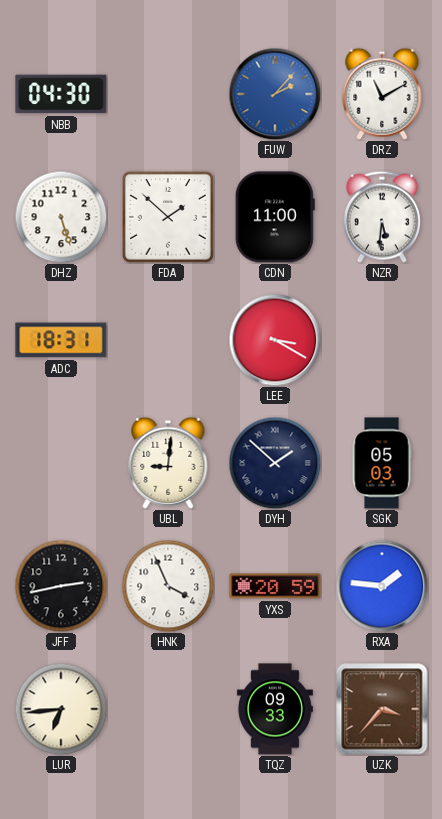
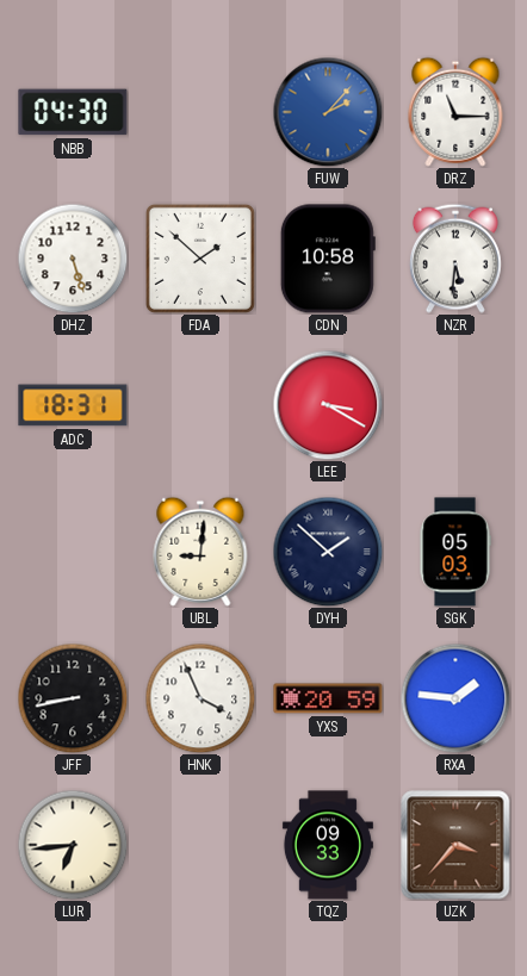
DRZ: 11:10 -> 11:15
CDN: 11:00 -> 10:58
JFF: 2:43 -> 8:43
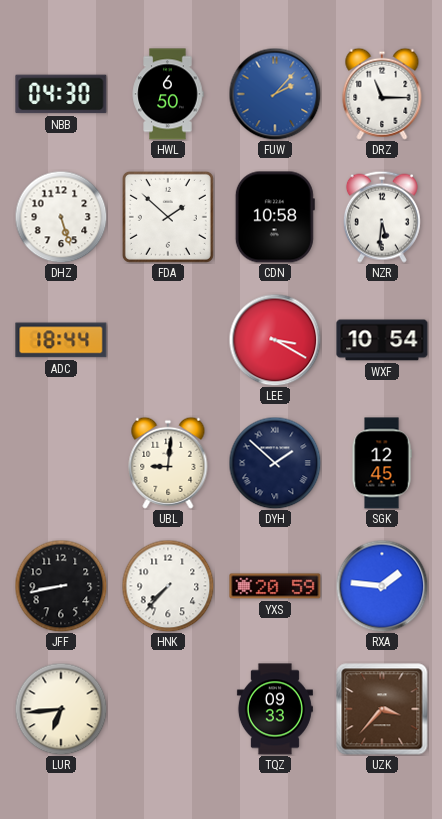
HWL: none -> 6:50
ADC: 18:31 -> 18:44
WXF: none -> 10:54
SGK: 05:03 -> 12:45
HNK: 3:56 -> 7:37
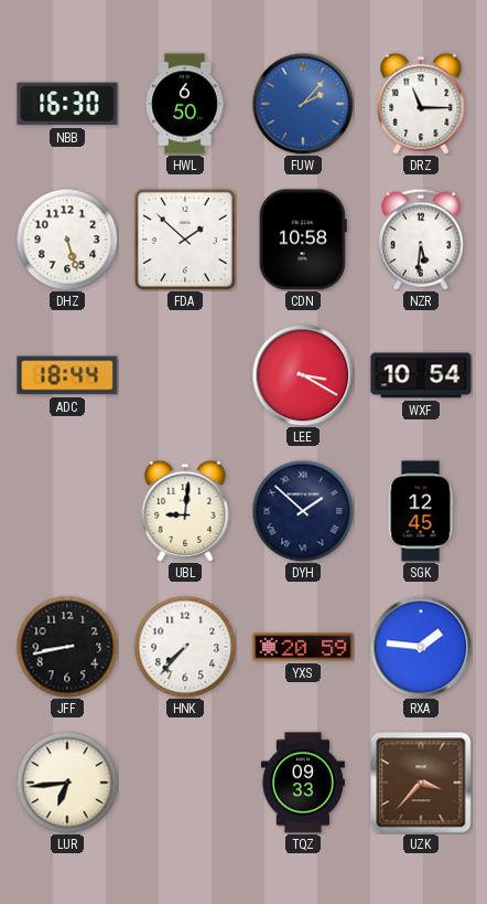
NBB: 04:30 -> 16:30
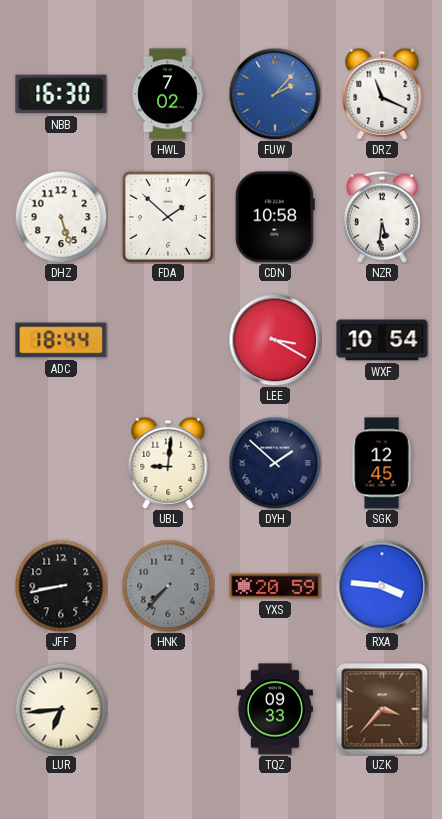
HWL: 6:50 -> 7:02
DRZ: 11:15 -> 11:19
HNK dial: white -> grey
RXA: 1:46 -> 3:46
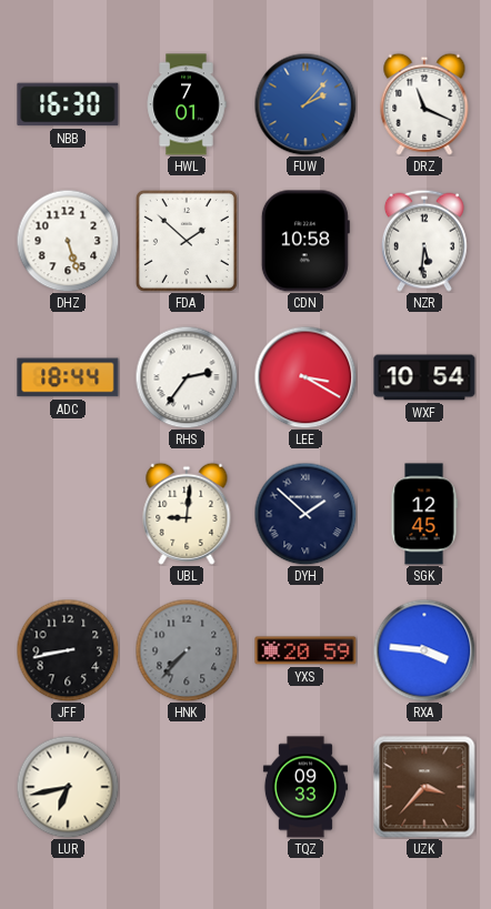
HWL: 7:02 -> 7:01
RHS: none -> 2:36
LUR: 6:44 -> 6:43
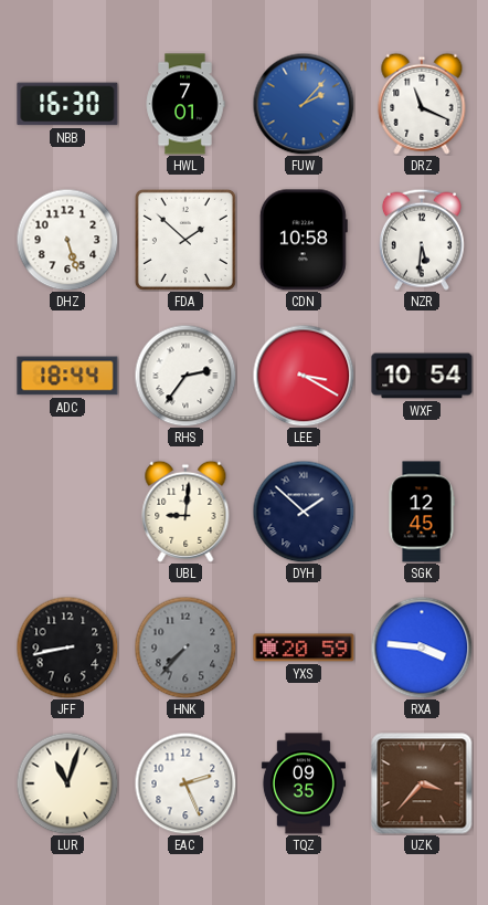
LUR: 6:43 -> 11:03
EAC: none -> 2:26
TQZ: 09:33 -> 09:35
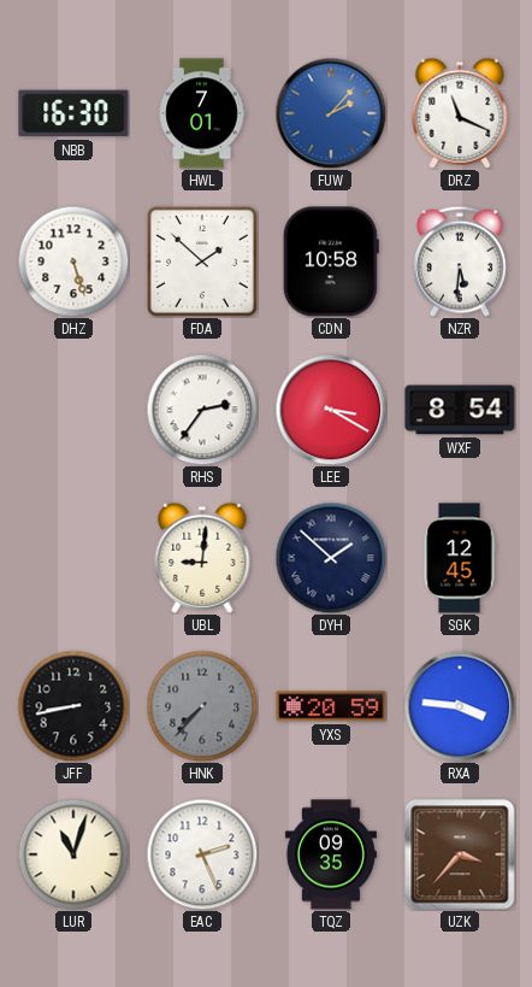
ADC: 18:44 -> none
WXF: 10:54 -> 8:54
